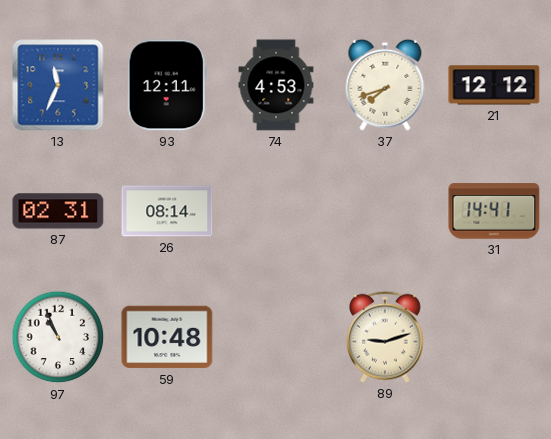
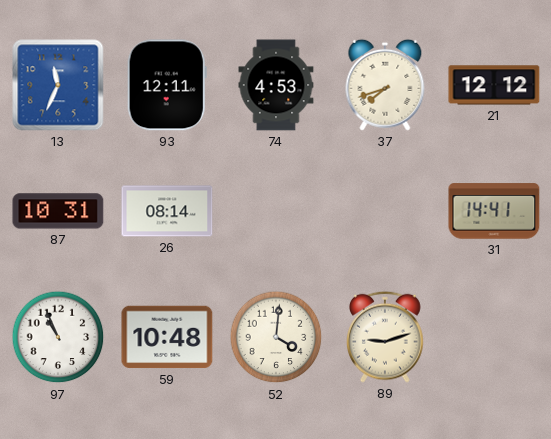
87: 02:31 -> 10:31
52: none -> 4:01
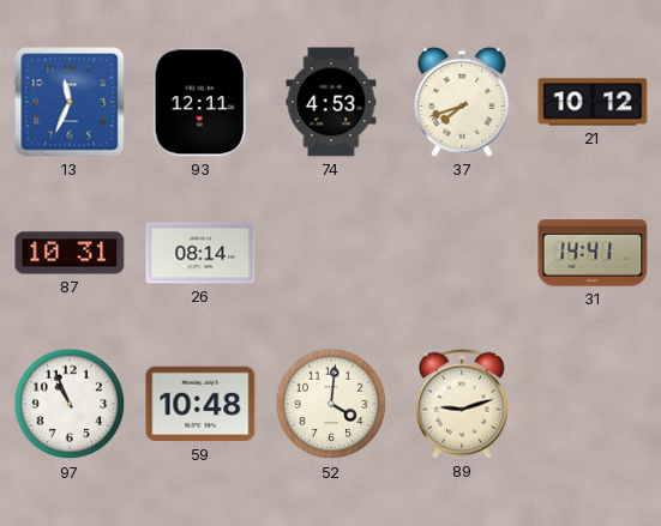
21: 12:12 -> 10:12
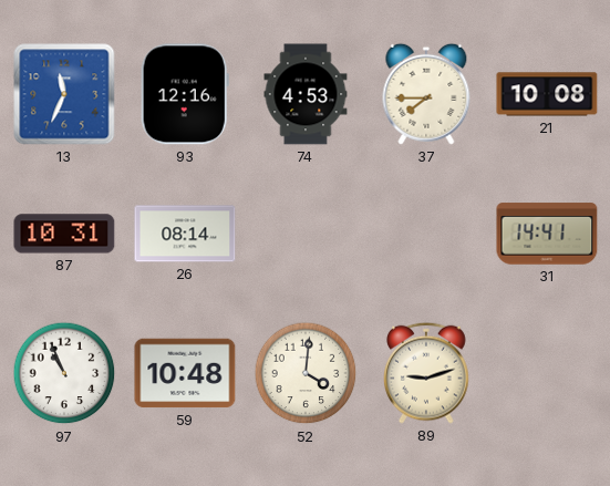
93: 12:11 -> 12:16
37: 7:42 -> 7:45
21: 10:12 -> 10:08
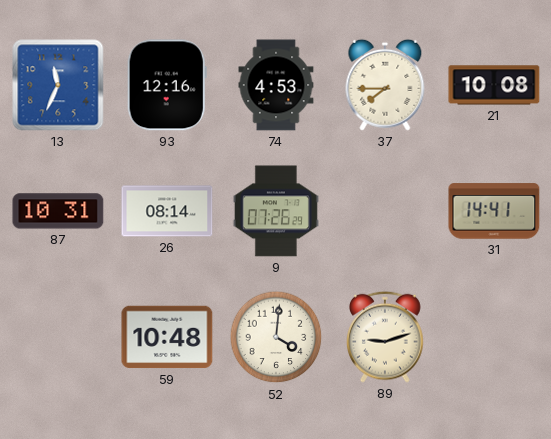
9: none -> 07:26
97: 10:56 -> none
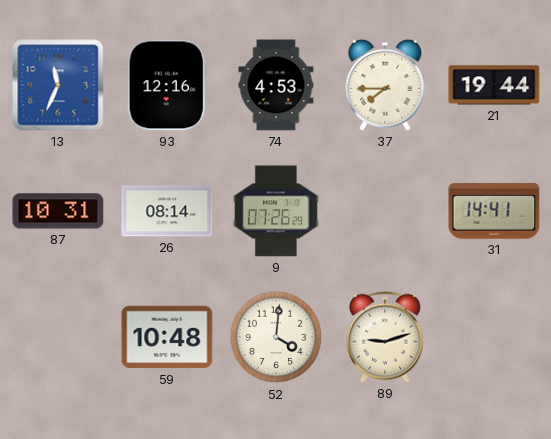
21: 10:08 -> 19:44
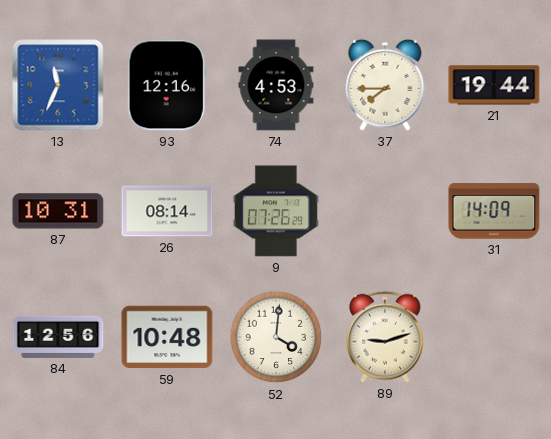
31: 14:41 -> 14:09
84: none -> 12:56
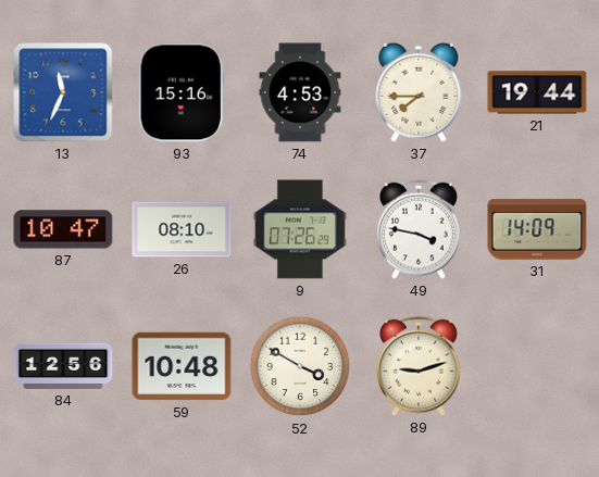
93: 12:16 -> 15:16
87: 10:31 -> 10:47
26: 08:14 -> 08:10
49: none -> 3:47
52: 4:01 -> 3:50
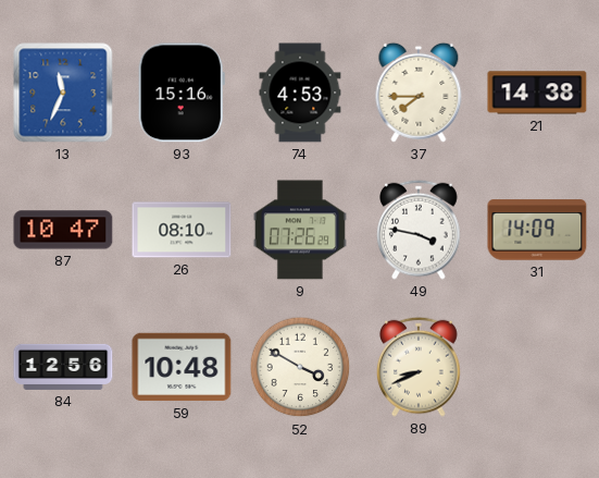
21: 19:44 -> 14:38
89: 9:12 -> 8:41
